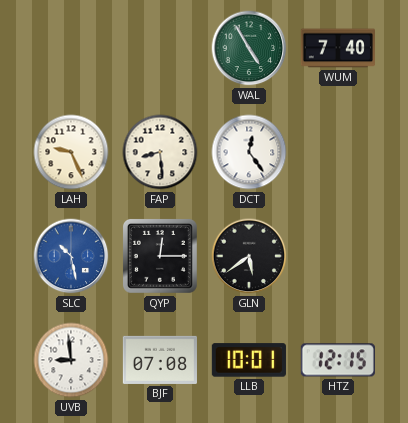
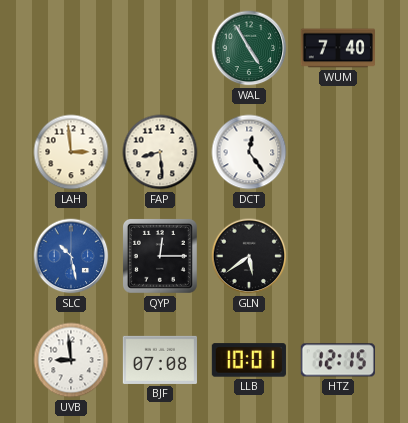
LAH: 9:26 -> 2:59
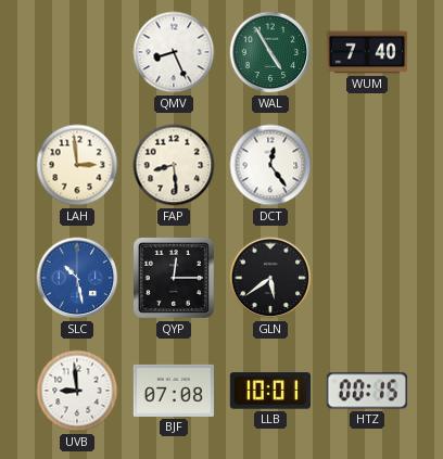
QMV: none -> 8:26
HTZ: 12:15 -> 00:15
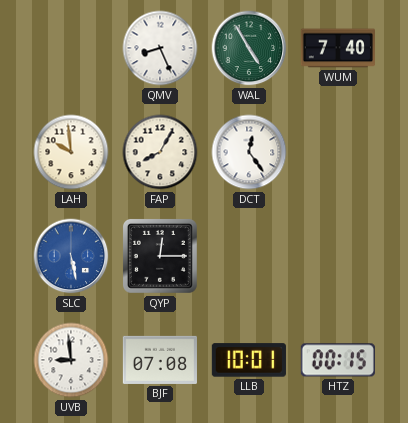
LAH: 2:59 -> 9:59
FAP: 8:29 -> 8:05
SLC: 10:28 -> 5:28
GLN: 5:39 -> none
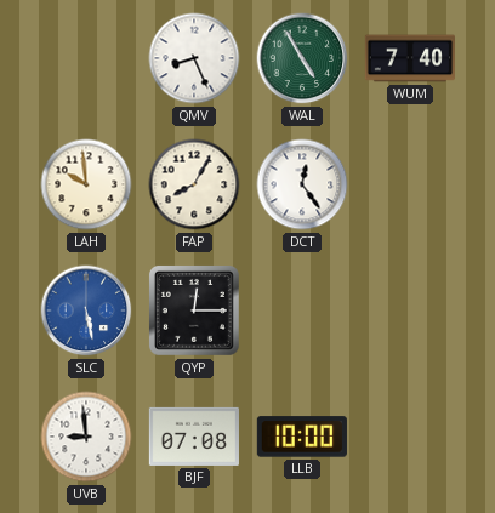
LLB: 10:01 -> 10:00
HTZ: 00:15 -> none
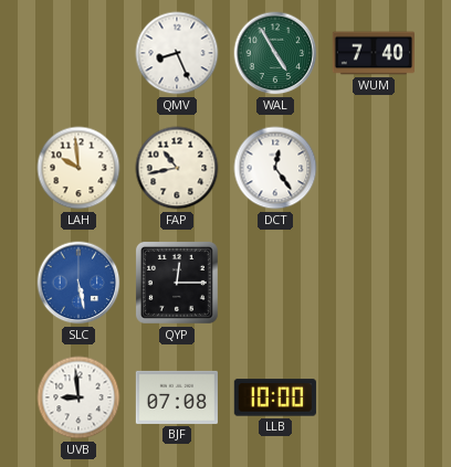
FAP: 8:05 -> 10:43
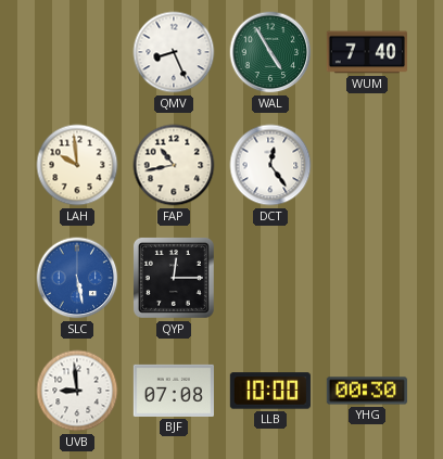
YHG: none -> 00:30
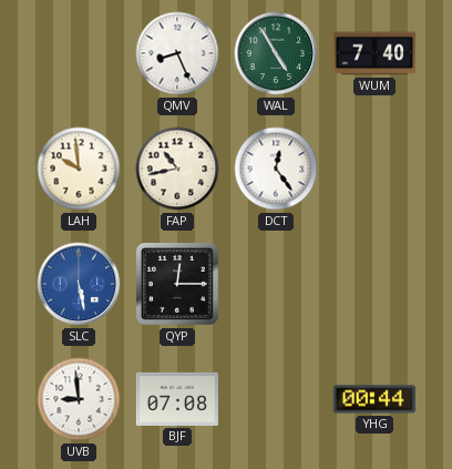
LLB: 10:00 -> none
YHG: 00:30 -> 00:44
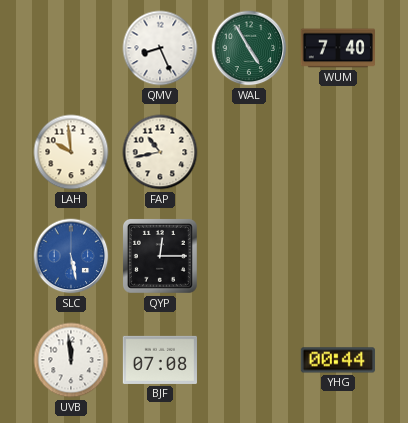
DCT: 12:24 -> none
UVB: 8:59 -> 11:59
